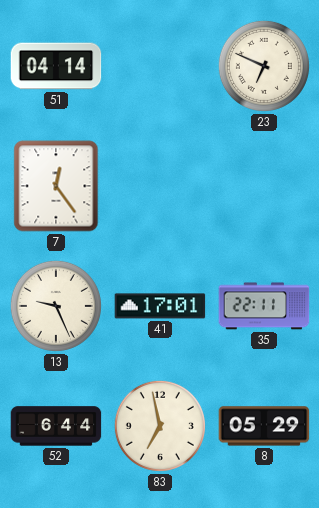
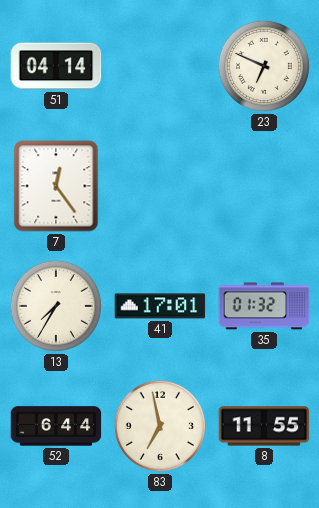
13: 9:26 -> 7:35
35: 22:11 -> 01:32
8: 05:29 -> 11:55
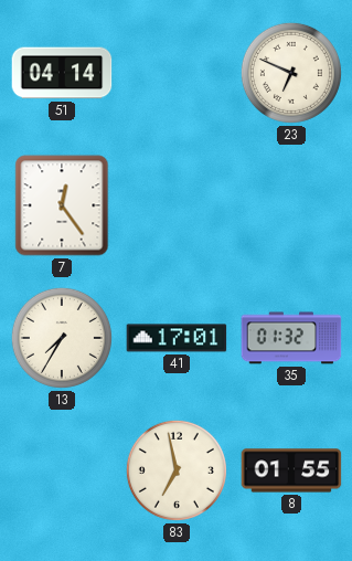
52: 6:44 -> none
8: 11:55 -> 01:55
